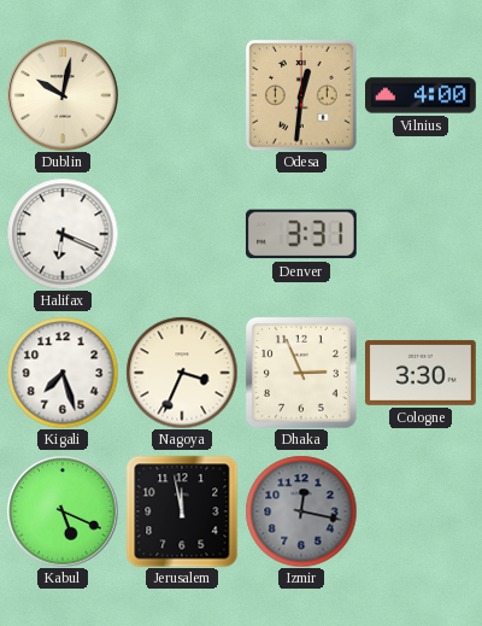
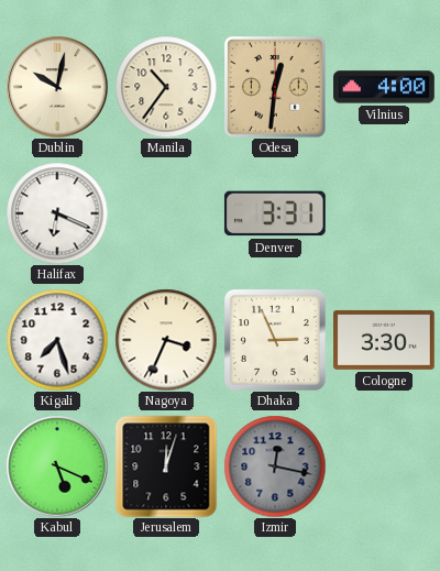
Manila: none -> 10:36
Jerusalem: 11:58 -> 12:03
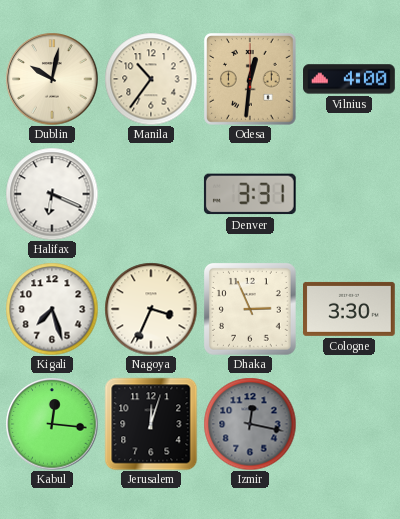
Kabul: 5:19 -> 12:16
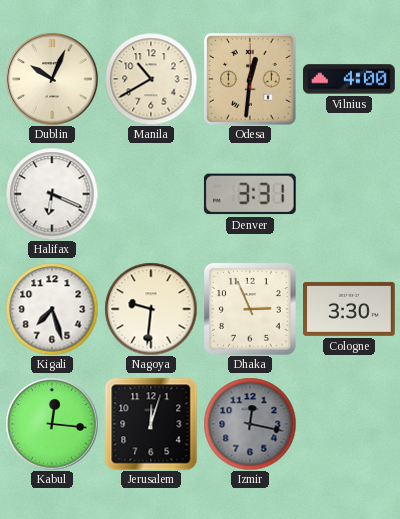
Dublin: 10:02 -> 10:04
Manila: 10:36 -> 10:40
Nagoya: 3:34 -> 9:31
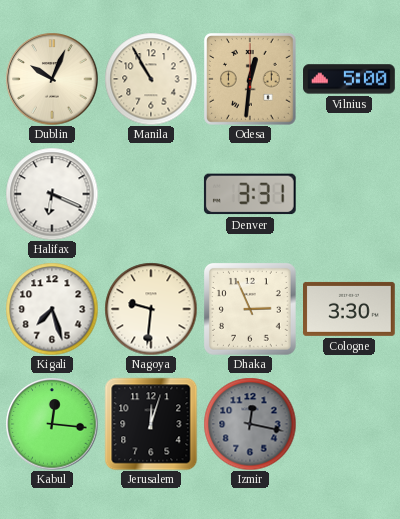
Manila: 10:40 -> 10:55
Vilnius: 4:00 -> 5:00
